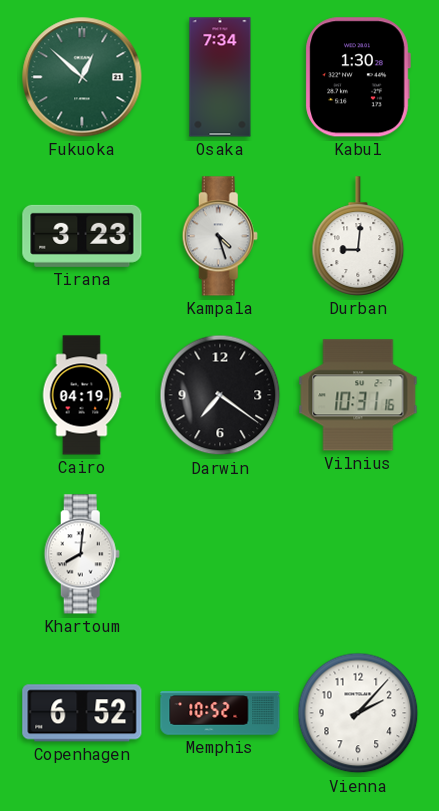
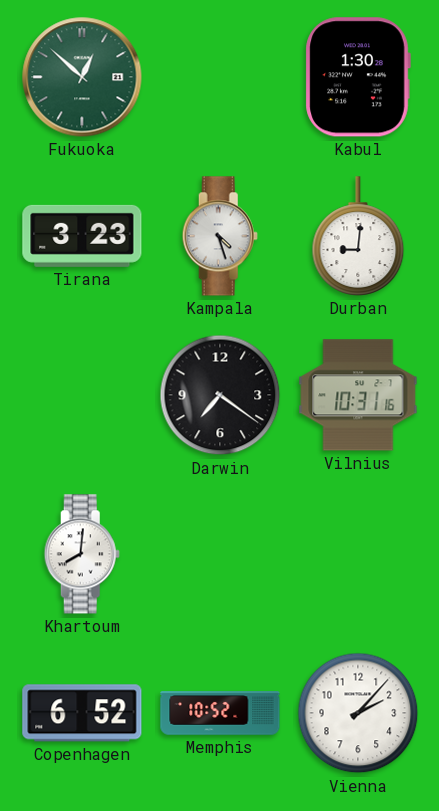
Osaka: 7:34 -> none
Cairo: 04:19 -> none
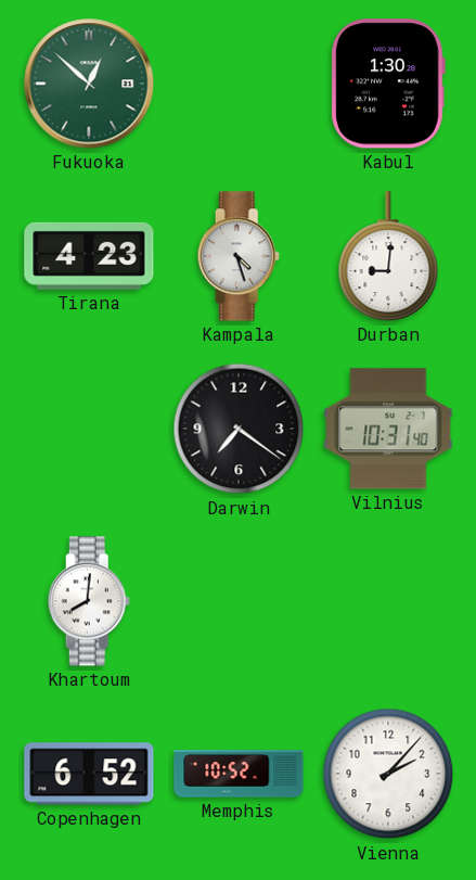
Tirana: 3:23 -> 4:23
Vilnius: 10:31:16 -> 10:31:40
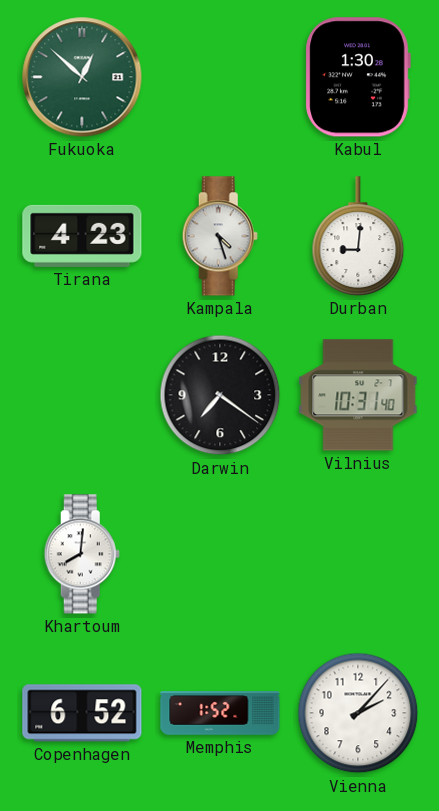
Memphis: 10:52 -> 1:52
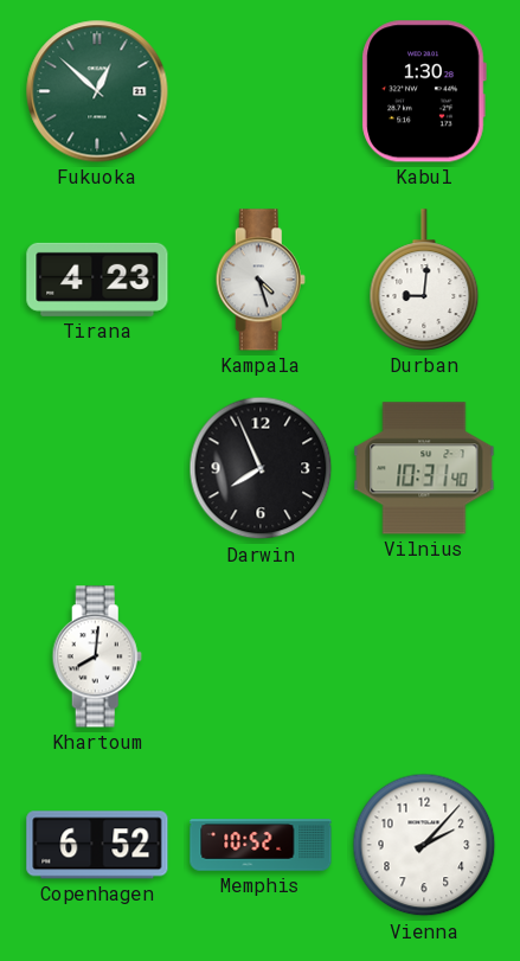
Darwin: 7:21 -> 7:56
Memphis: 1:52 -> 10:52
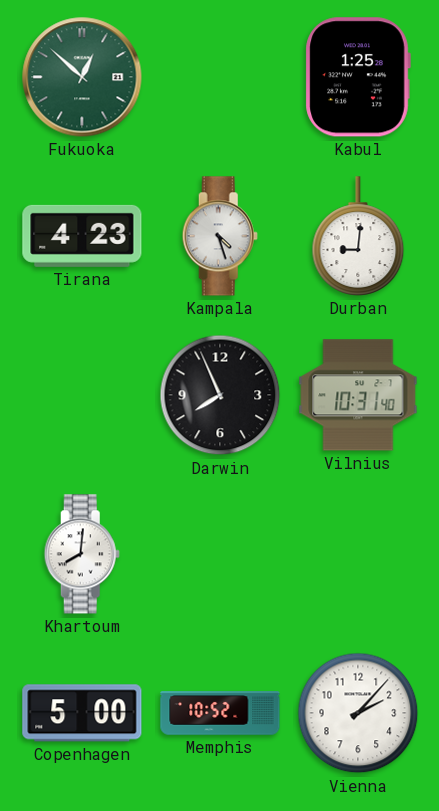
Kabul: 1:30 -> 1:25
Copenhagen: 6:52 -> 5:00
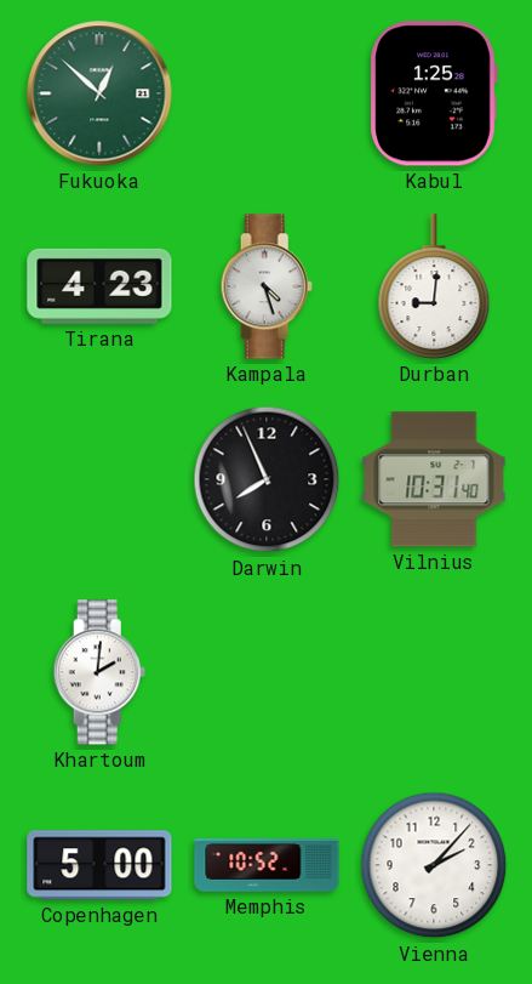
Khartoum: 8:01 -> 2:01
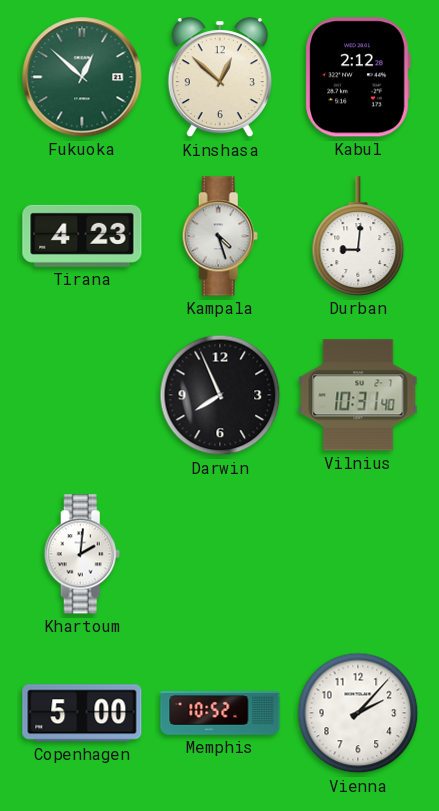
Kinshasa: none -> 12:52
Kabul: 1:25 -> 2:12
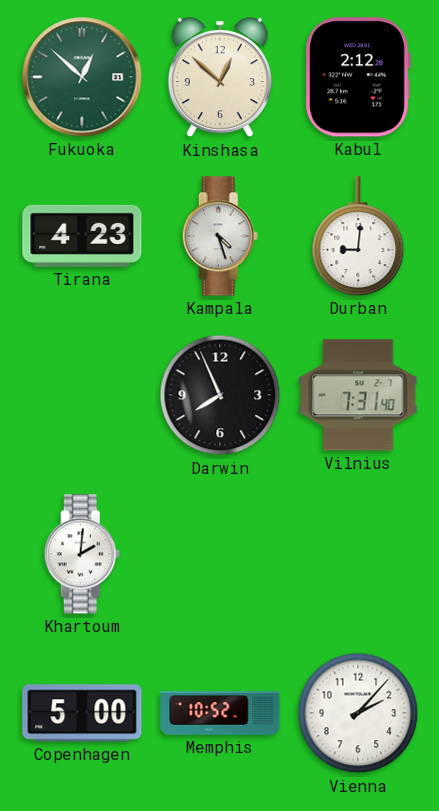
Vilnius: 10:31 -> 7:31
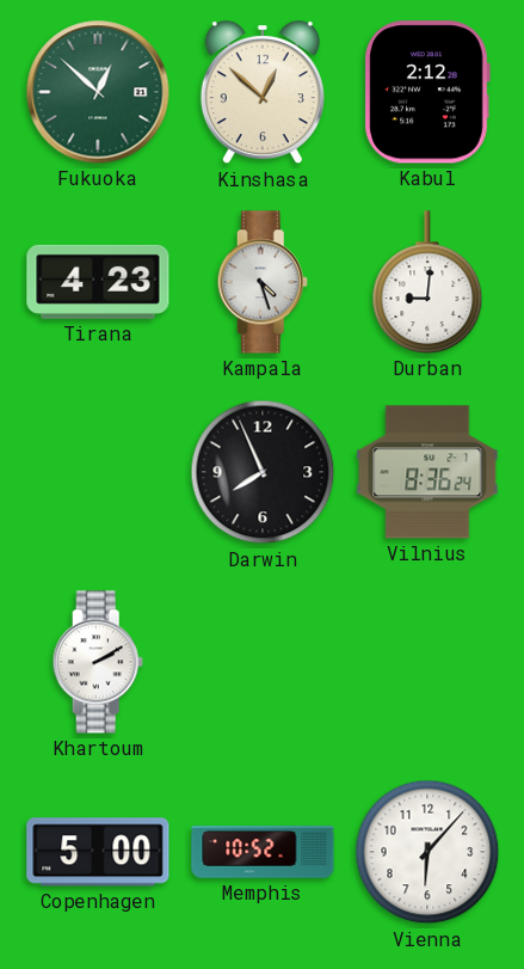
Vilnius: 7:31 -> 8:36
Khartoum: 2:01 -> 2:10
Vienna: 2:07 -> 6:07
